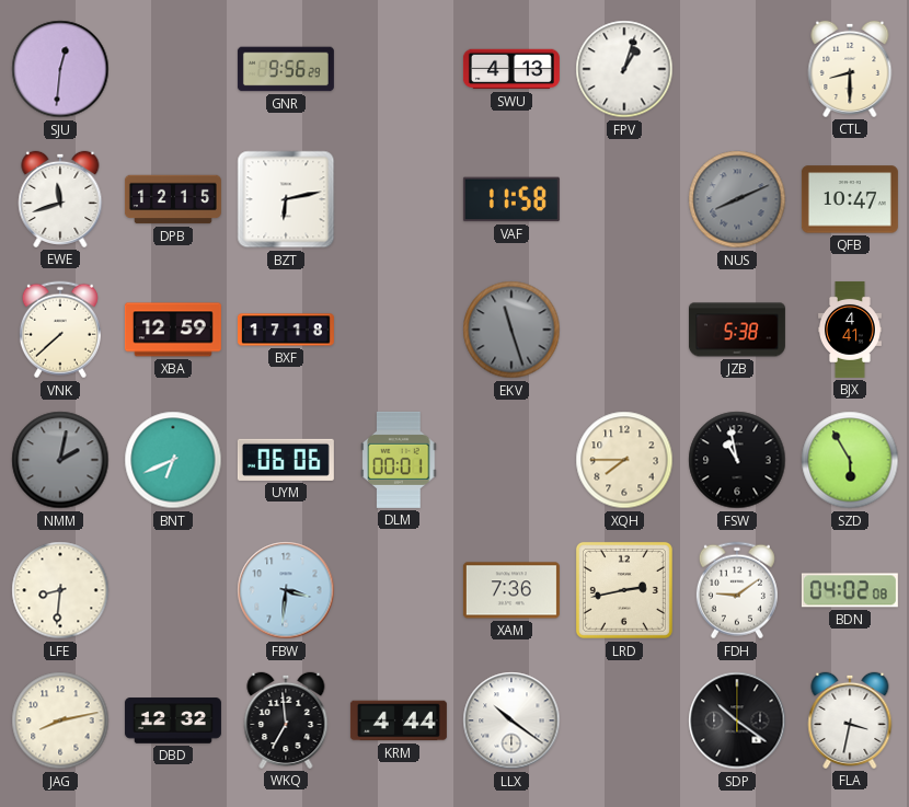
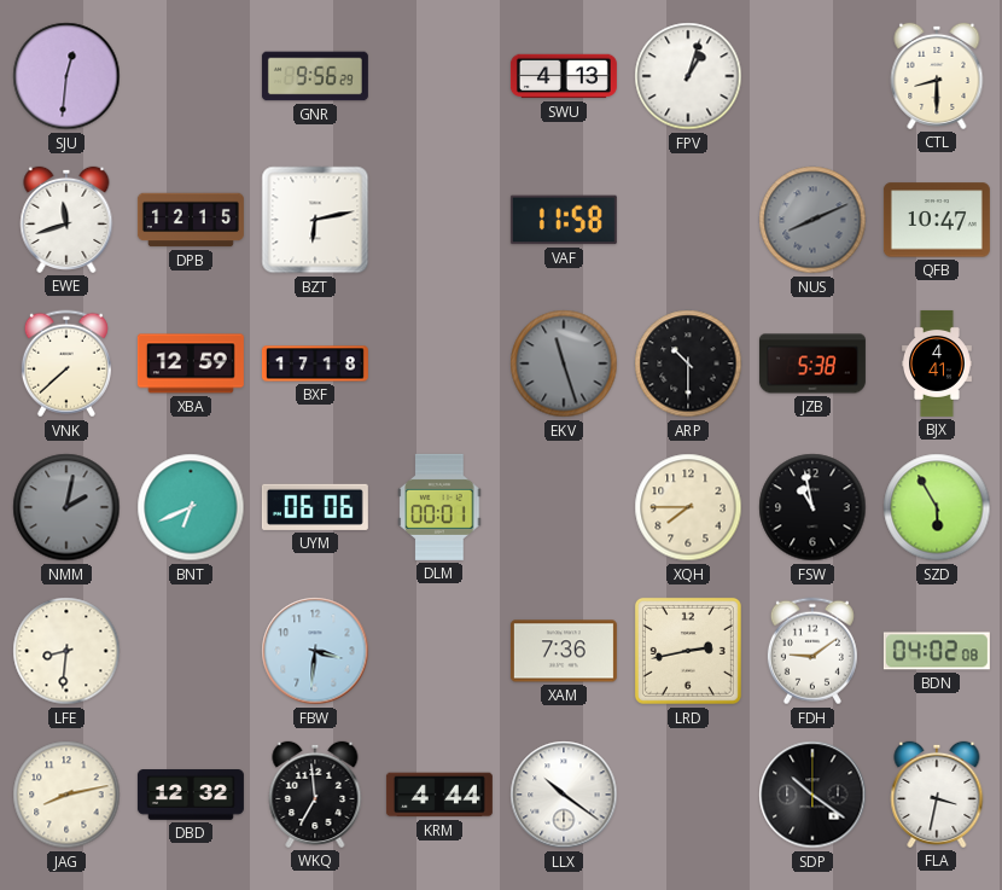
ARP: none -> 10:30
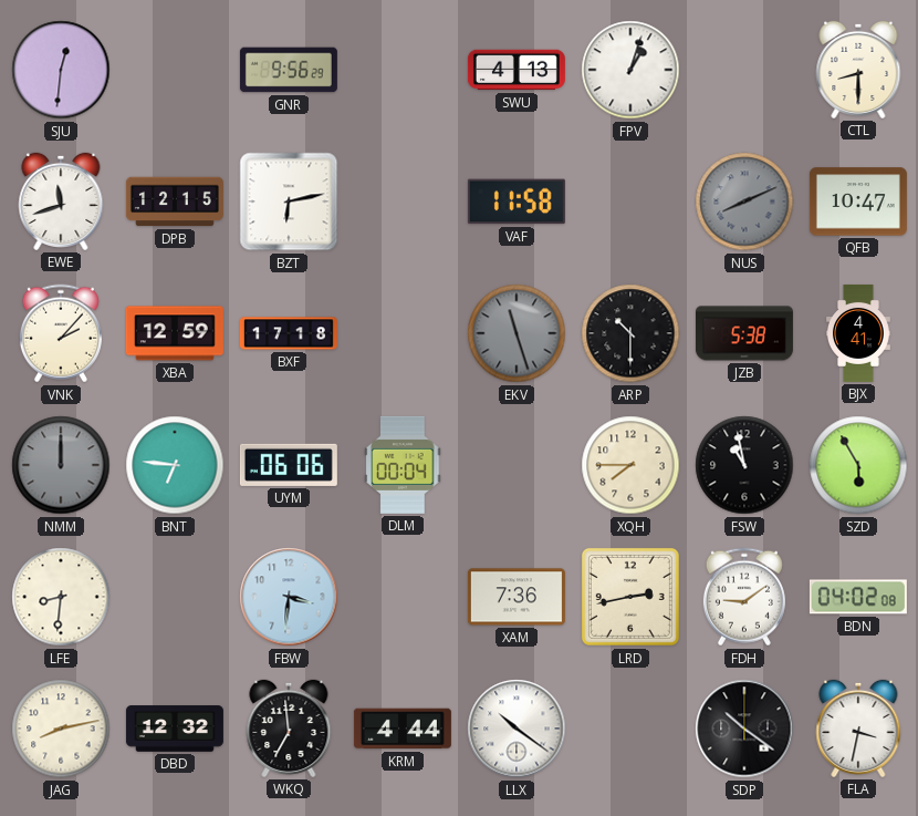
VNK: 7:38 -> 2:07
NMM: 2:02 -> 12:00
BNT: 6:41 -> 6:46
DLM: 00:01 -> 00:04
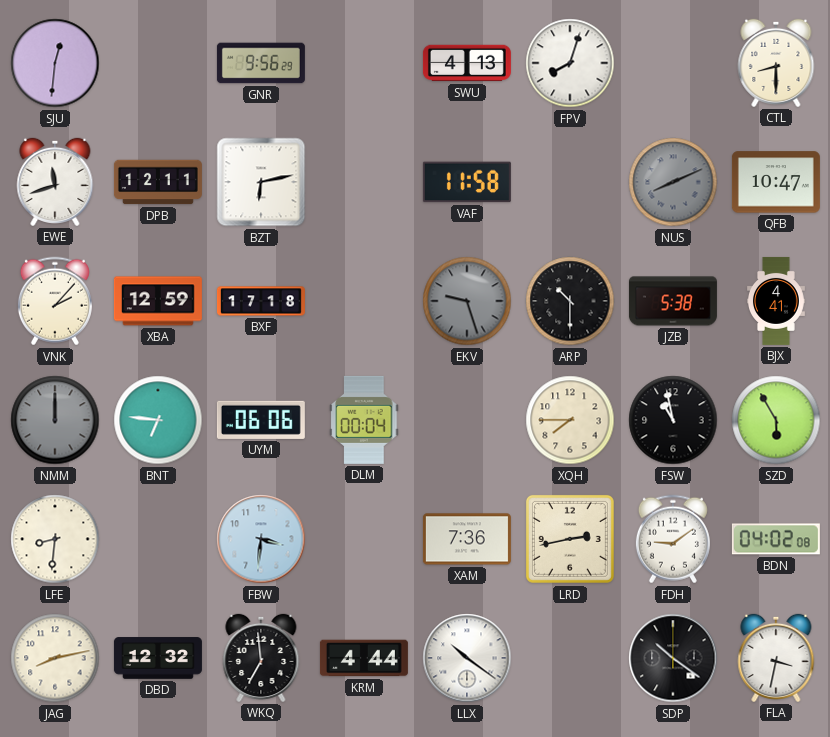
FPV: 1:03 -> 8:03
DPB: 12:15 -> 12:11
EKV: 11:27 -> 9:27
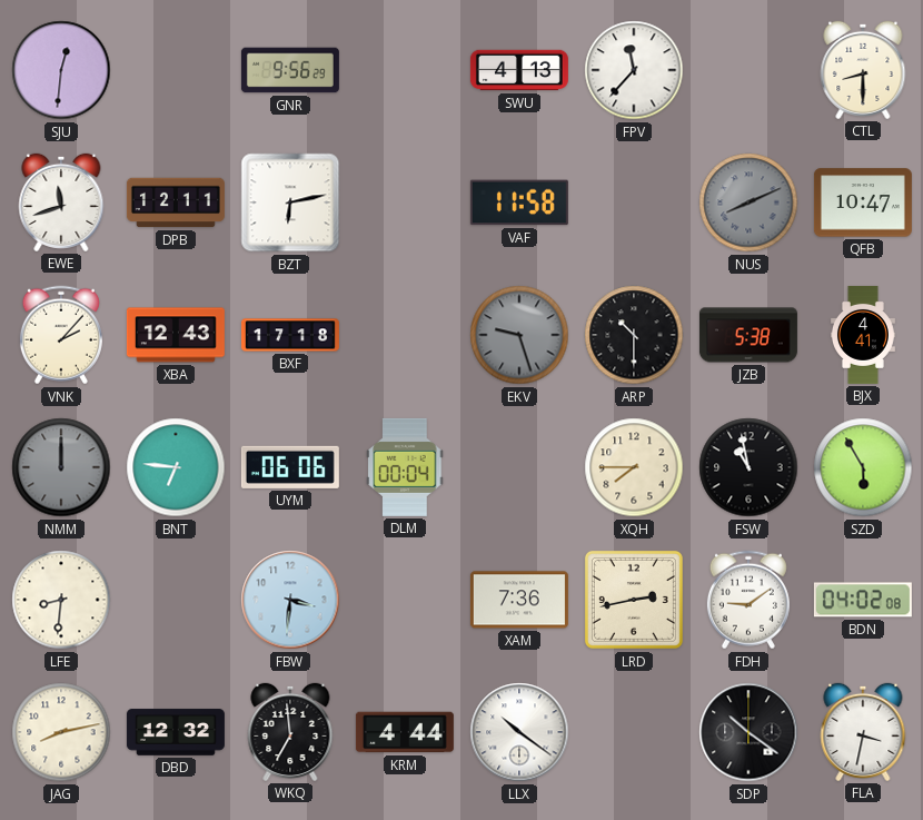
FPV: 8:03 -> 11:37
XBA: 12:59 -> 12:43
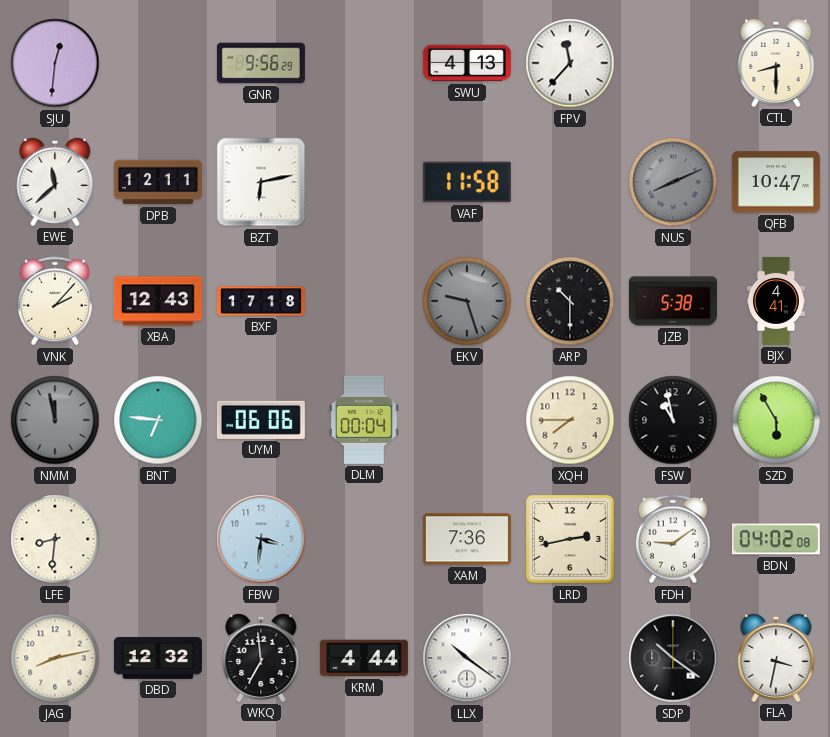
EWE: 11:42 -> 11:38
NMM: 12:00 -> 11:58
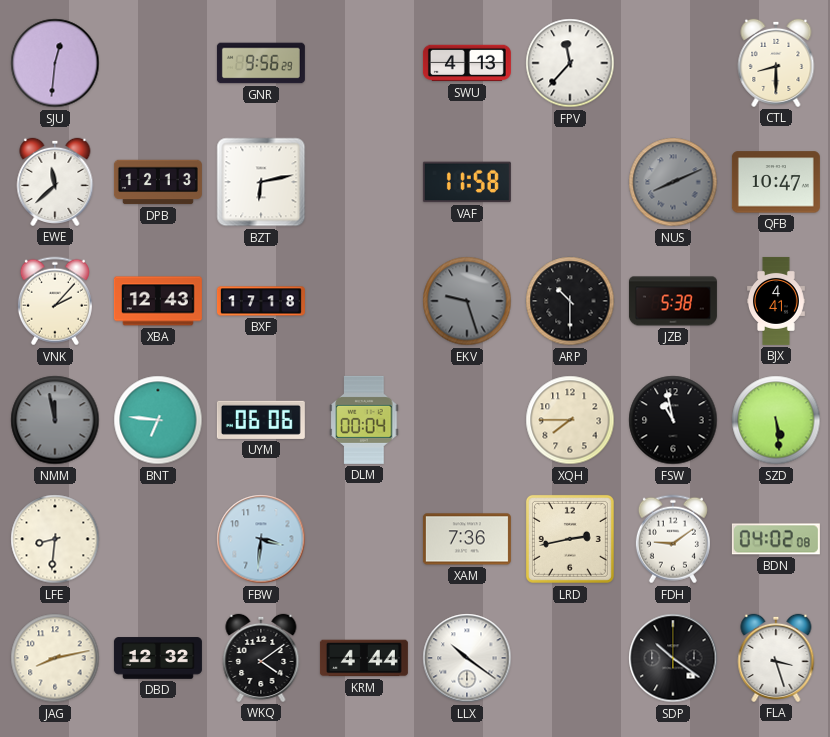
DPB: 12:11 -> 12:13
SZD: 5:55 -> 5:29
WKQ: 6:59 -> 4:09
FLA: 3:32 -> 3:27
